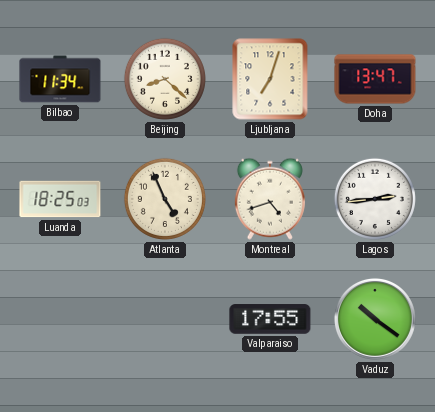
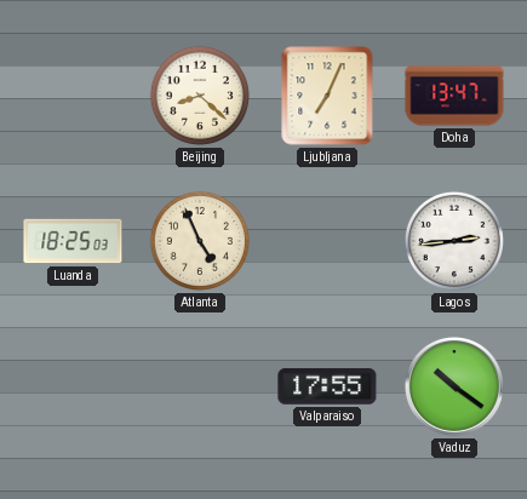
Bilbao: 11:34 -> none
Ljubljana: 7:03 -> 7:04
Montreal: 4:42 -> none
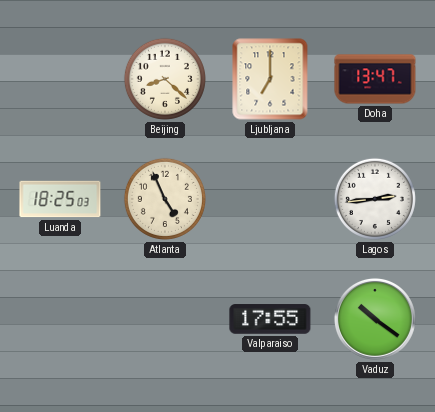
Ljubljana: 7:04 -> 7:00
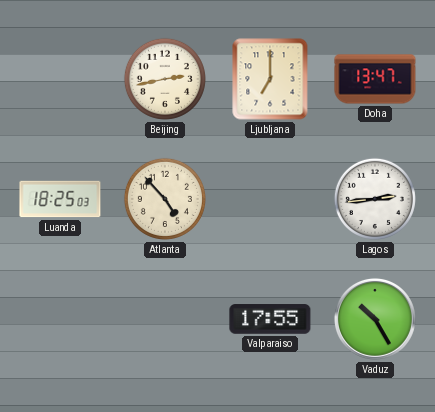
Beijing: 8:22 -> 2:43
Atlanta: 4:56 -> 4:53
Vaduz: 10:21 -> 10:25
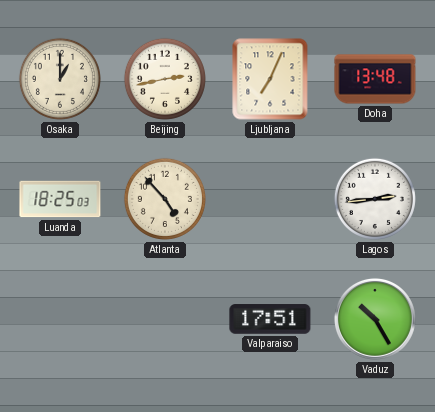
Osaka: none -> 1:00
Ljubljana: 7:00 -> 7:04
Doha: 13:47 -> 13:48
Valparaiso: 17:55 -> 17:51
